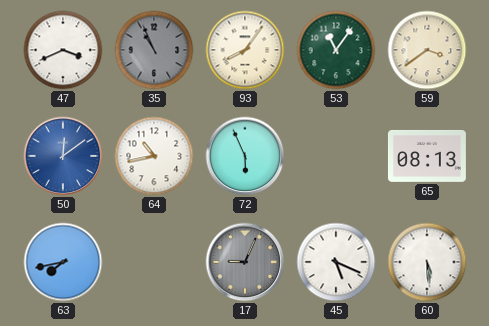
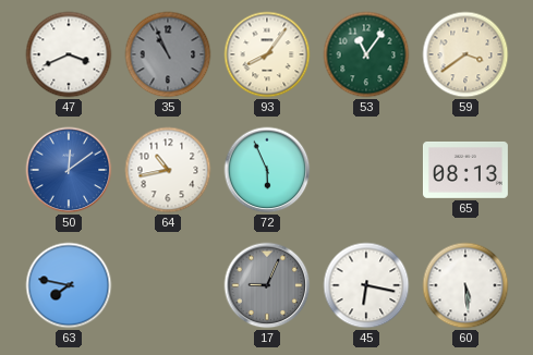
63: 7:43 -> 7:47
45: 5:19 -> 6:17
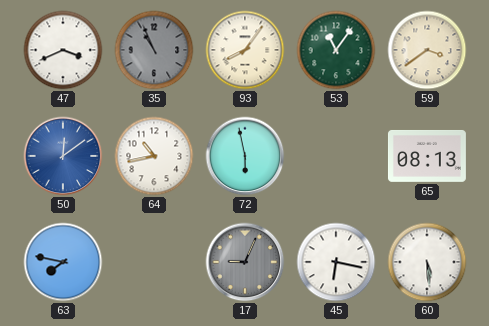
72: 5:56 -> 5:58
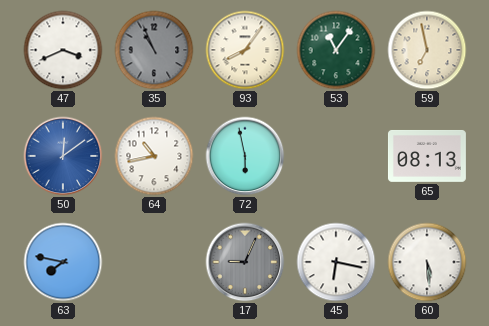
59: 3:39 -> 6:58
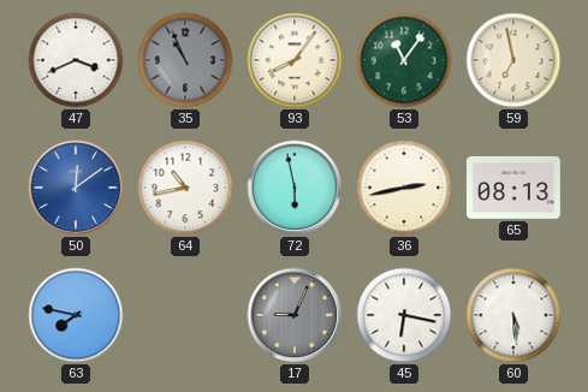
36: none -> 2:43
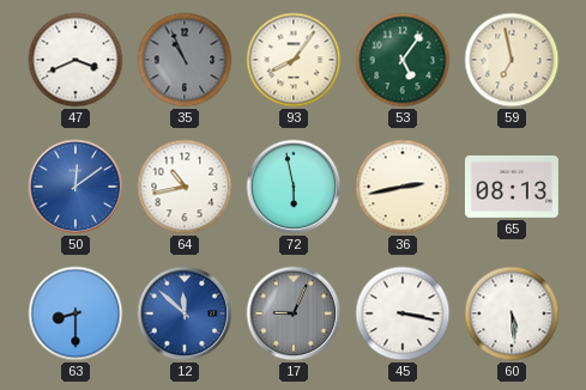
53: 11:06 -> 5:06
63: 7:47 -> 8:30
12: none -> 11:52
45: 6:17 -> 3:17
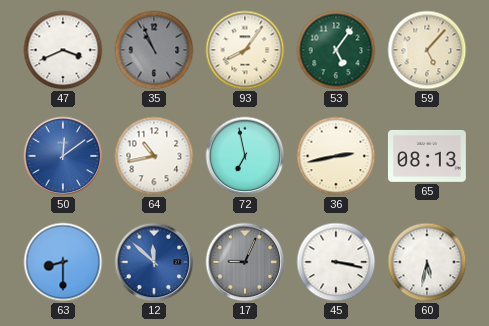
59: 6:58 -> 5:07
72: 5:58 -> 6:58
60: 5:29 -> 5:32
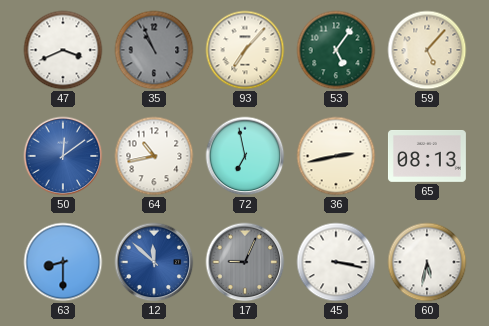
93: 8:06 -> 7:07
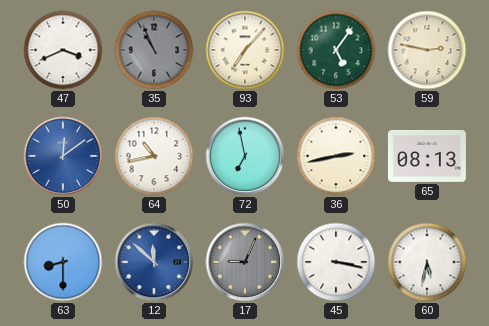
59: 5:07 -> 2:47
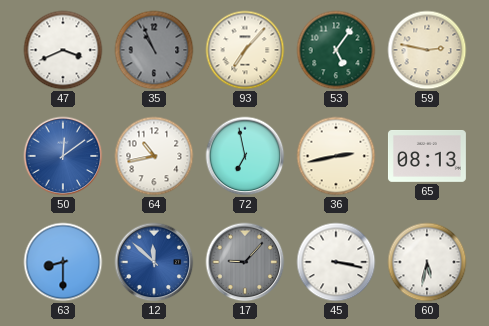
17: 9:04 -> 9:07
